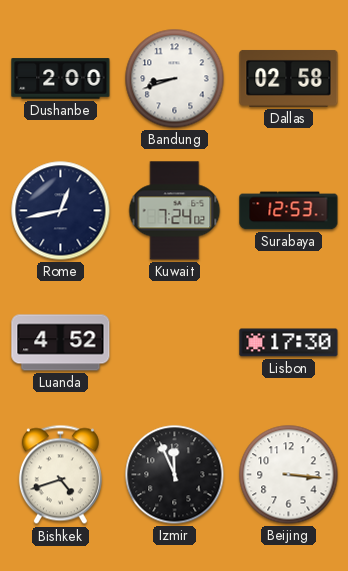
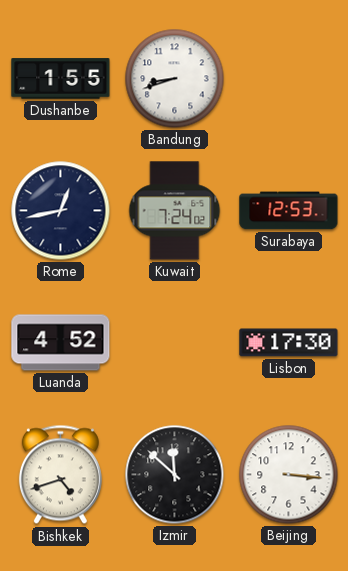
Dushanbe: 2:00 -> 1:55
Dallas: 02:58 -> none
Izmir: 11:56 -> 11:52
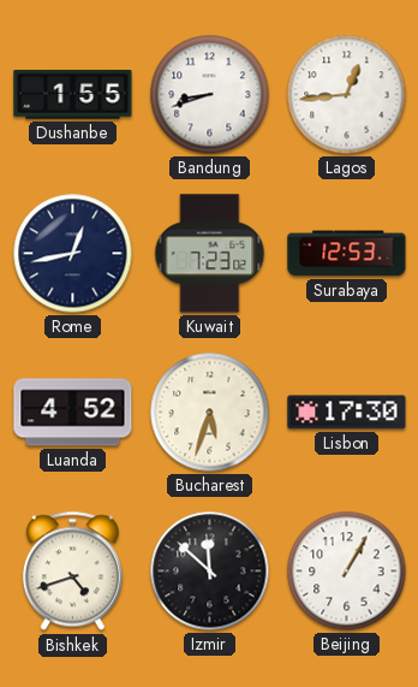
Lagos: none -> 12:44
Kuwait: 7:24 -> 7:23
Bucharest: none -> 5:33
Beijing: 3:16 -> 1:05
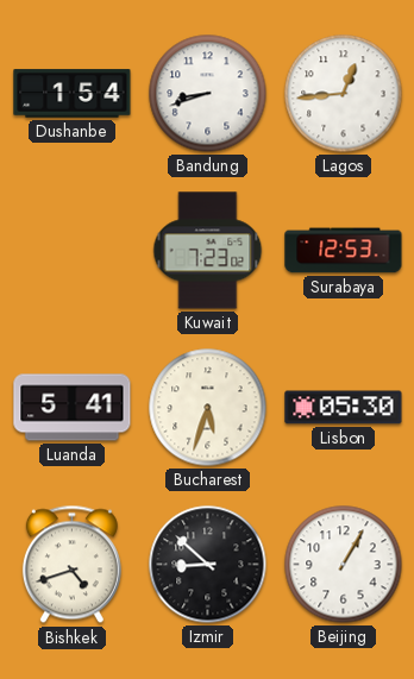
Dushanbe: 1:55 -> 1:54
Rome: 12:43 -> none
Luanda: 4:52 -> 5:41
Lisbon: 17:30 -> 05:30
Izmir: 11:52 -> 8:52
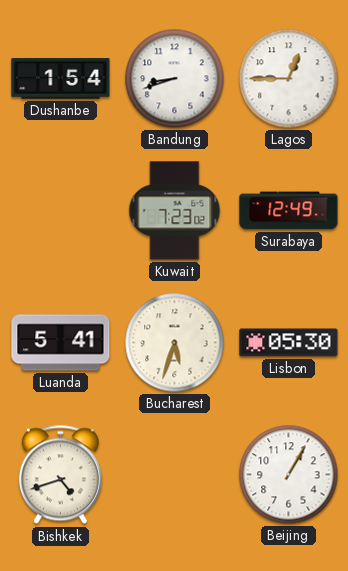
Lagos: 12:44 -> 12:45
Surabaya: 12:53 -> 12:49
Izmir: 8:52 -> none
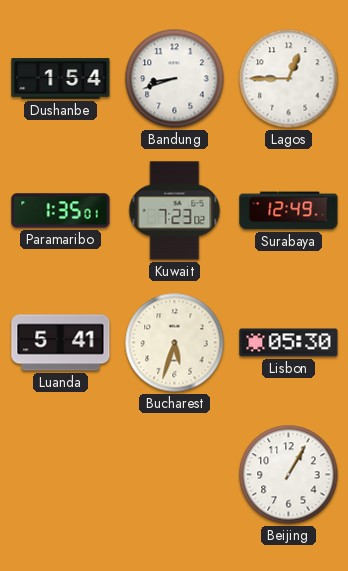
Paramaribo: none -> 1:35
Bishkek: 4:42 -> none
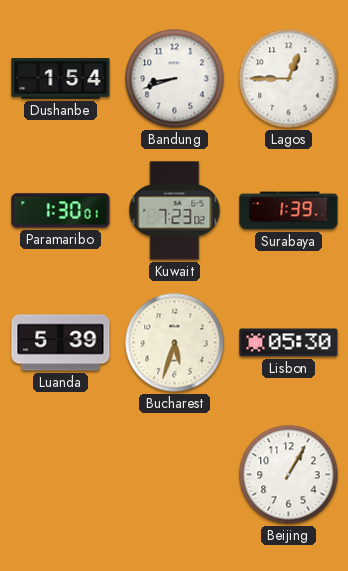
Paramaribo: 1:35 -> 1:30
Surabaya: 12:49 -> 1:39
Luanda: 5:41 -> 5:39
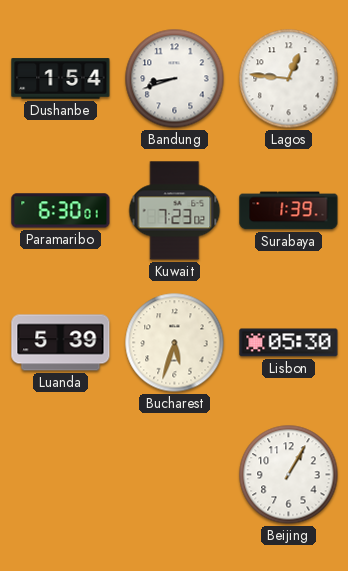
Lagos: 12:45 -> 12:46
Paramaribo: 1:30 -> 6:30
